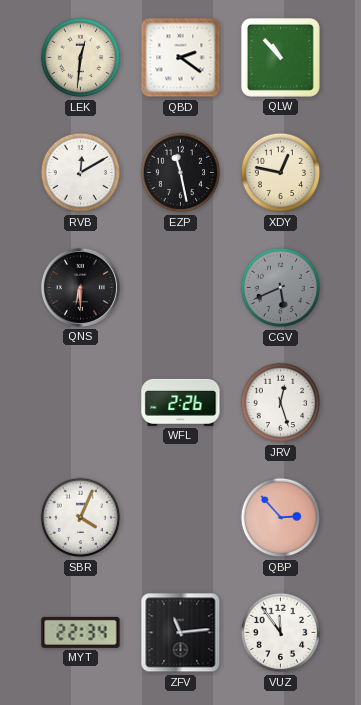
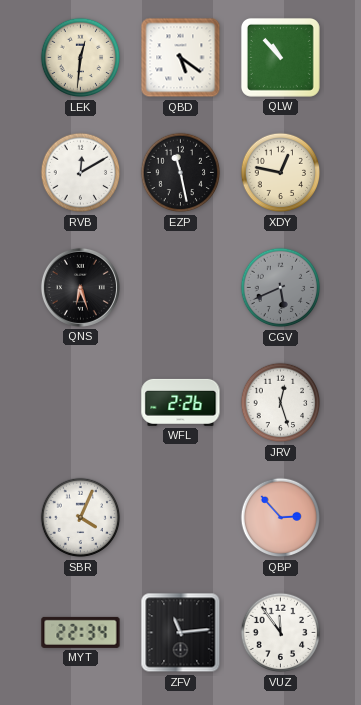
QBD: 2:21 -> 5:21
QNS: 6:30 -> 6:27
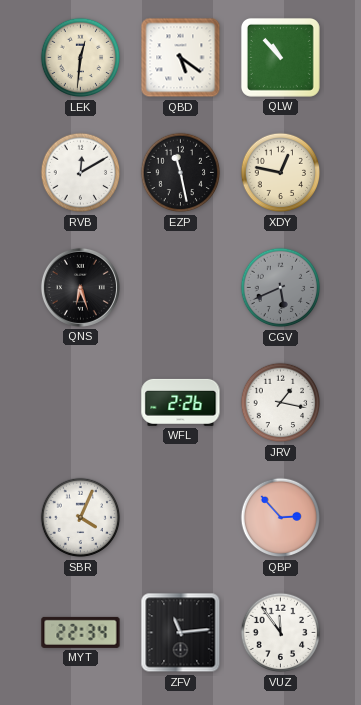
JRV: 12:27 -> 1:17
